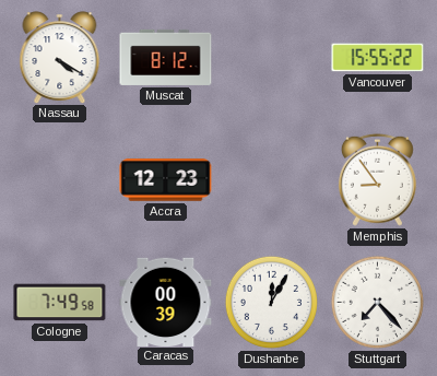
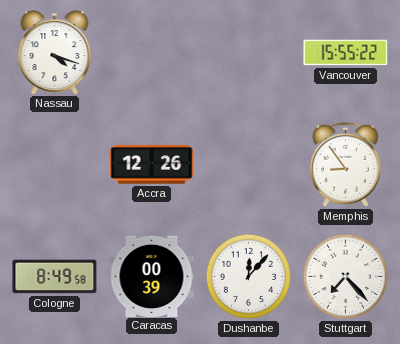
Nassau: 4:20 -> 4:18
Muscat: 8:12 -> none
Accra: 12:23 -> 12:26
Cologne: 7:49 -> 8:49
Dushanbe: 12:05 -> 12:07
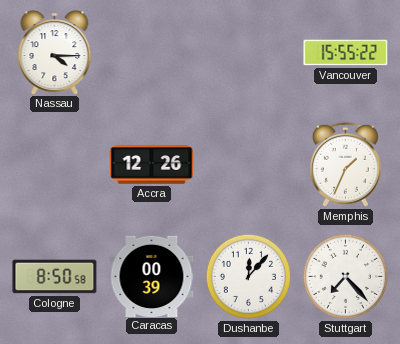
Nassau: 4:18 -> 4:15
Memphis: 8:54 -> 1:34
Cologne: 8:49 -> 8:50
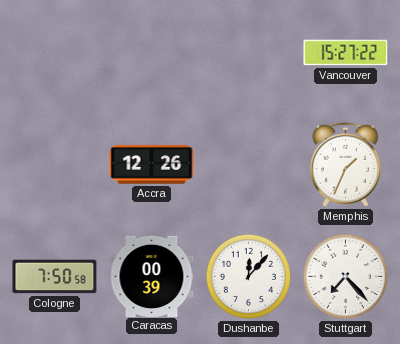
Nassau: 4:15 -> none
Vancouver: 15:55 -> 15:27
Cologne: 8:50 -> 7:50
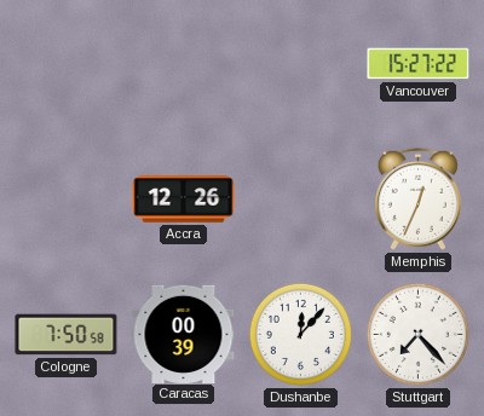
Memphis: 1:34 -> 12:34
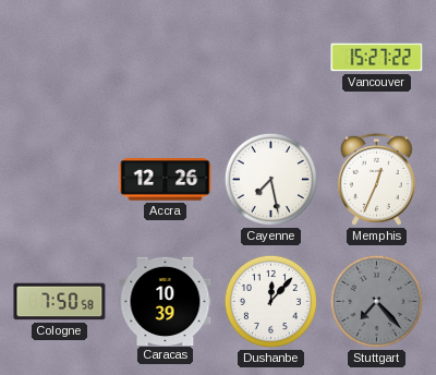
Cayenne: none -> 7:28
Caracas: 00:39 -> 10:39
Stuttgart dial: white -> grey
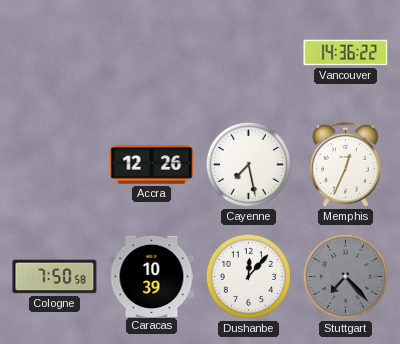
Vancouver: 15:27 -> 14:36
